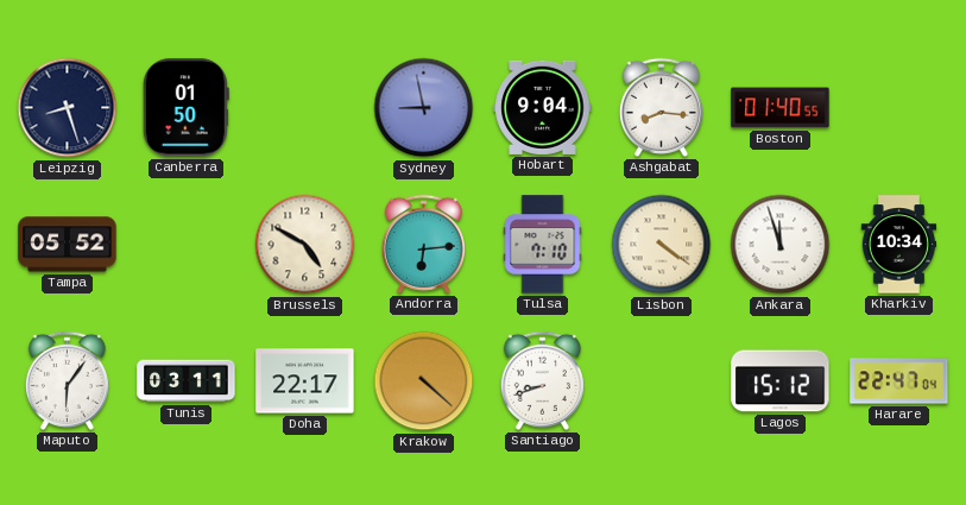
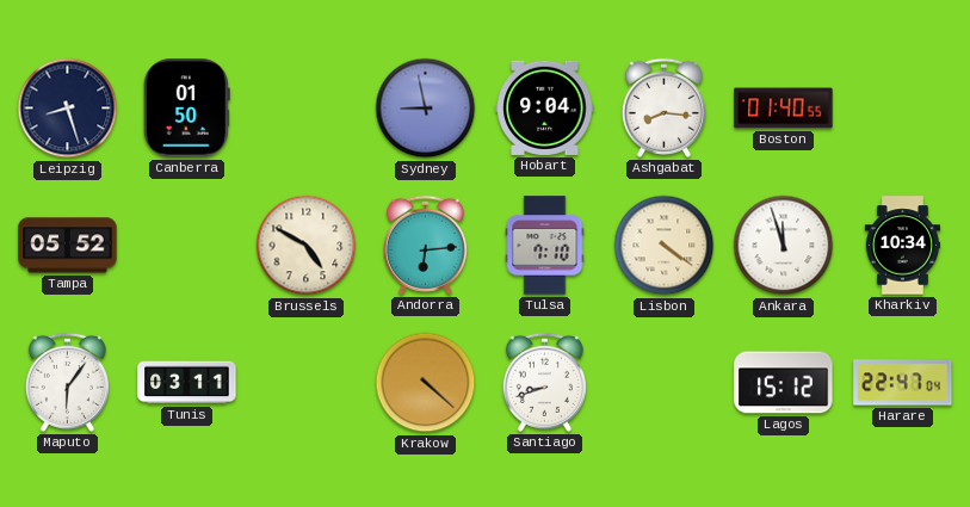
Doha: 22:17 -> none
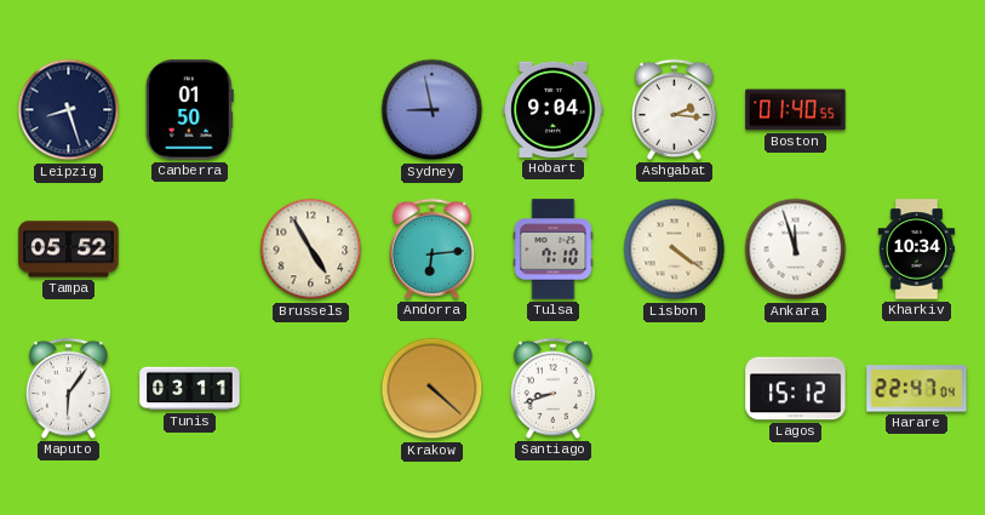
Ashgabat: 8:16 -> 2:16
Brussels: 4:50 -> 4:55
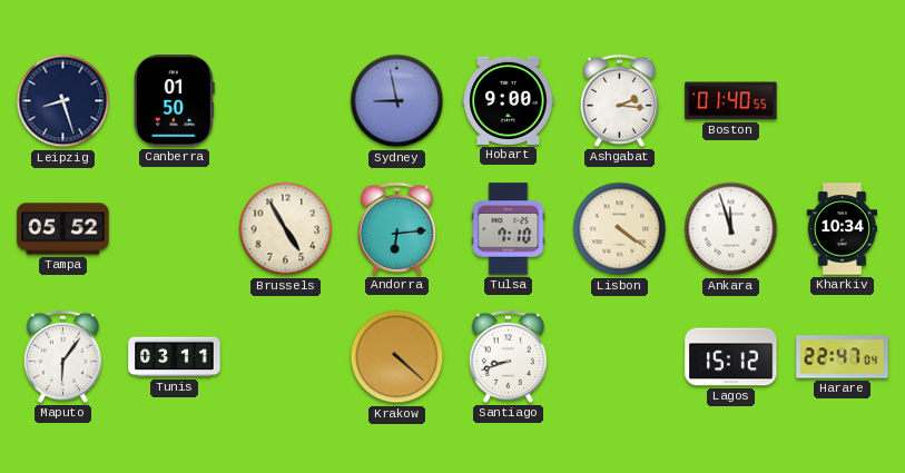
Hobart: 9:04 -> 9:00
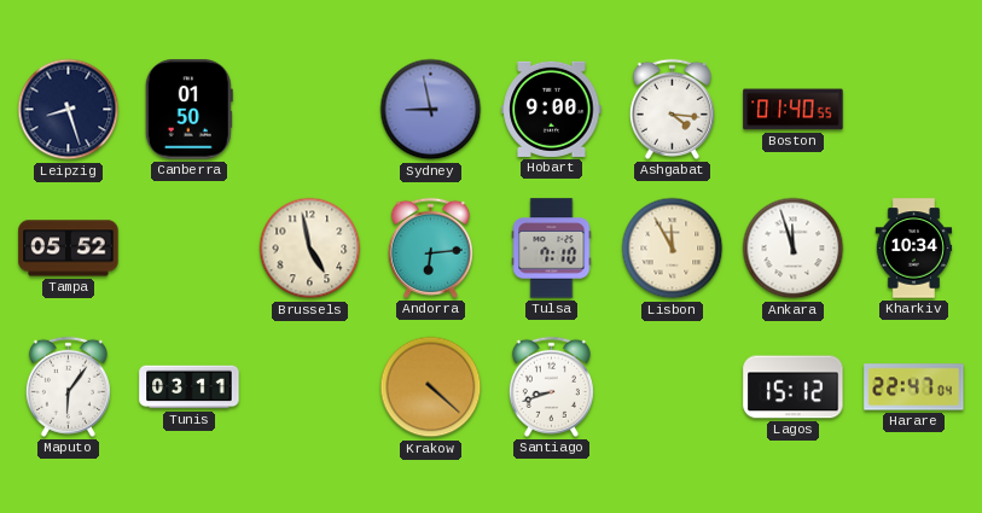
Ashgabat: 2:16 -> 4:16
Brussels: 4:55 -> 4:58
Lisbon: 4:21 -> 11:55
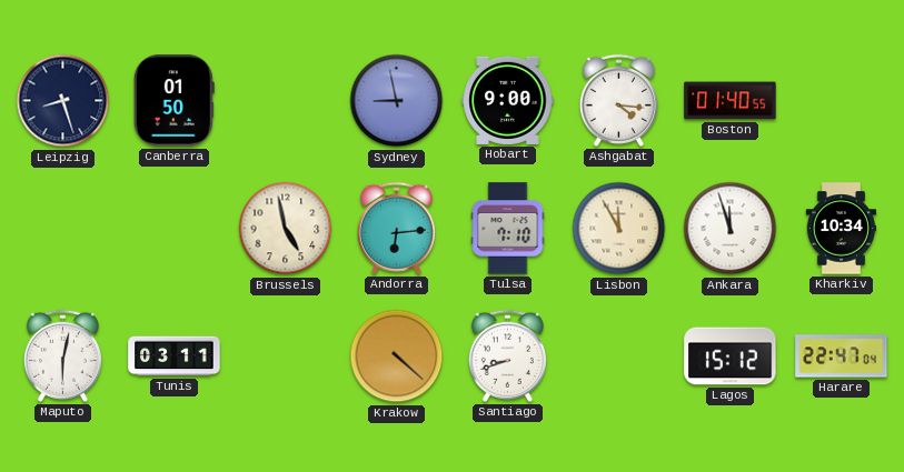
Tampa: 05:52 -> none
Maputo: 6:06 -> 6:02
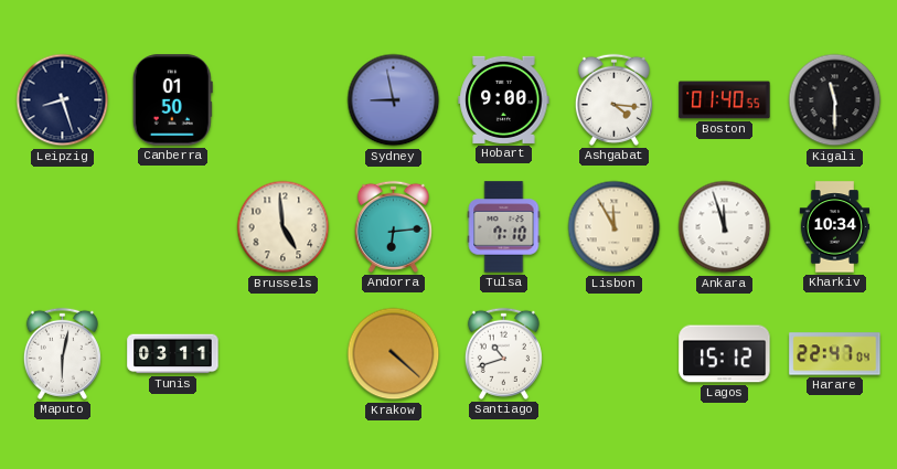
Kigali: none -> 11:30
Brussels: 4:58 -> 4:59
Santiago: 8:42 -> 10:42
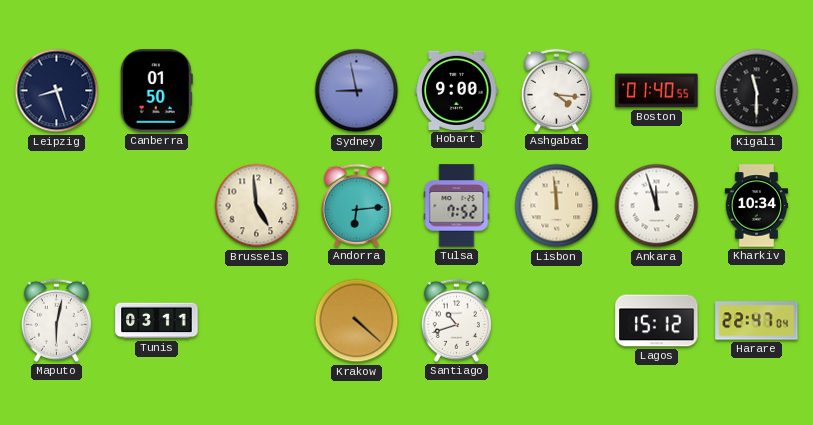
Tulsa: 7:10 -> 7:52
Lisbon: 11:55 -> 11:59
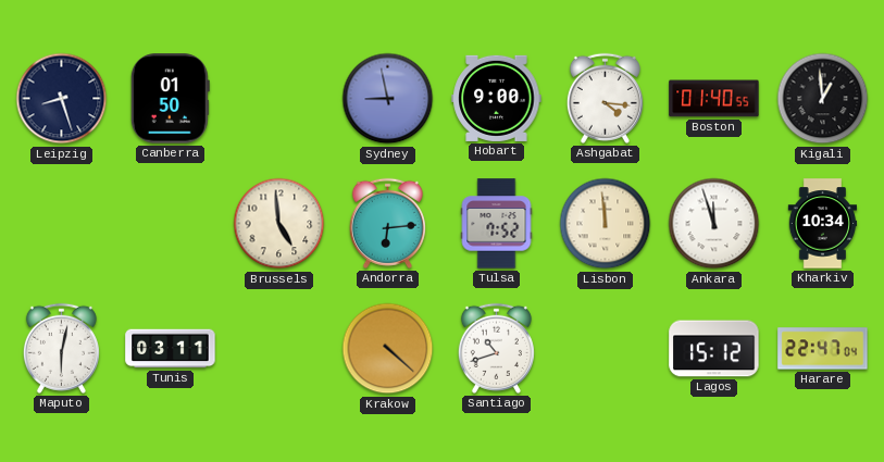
Kigali: 11:30 -> 12:59
